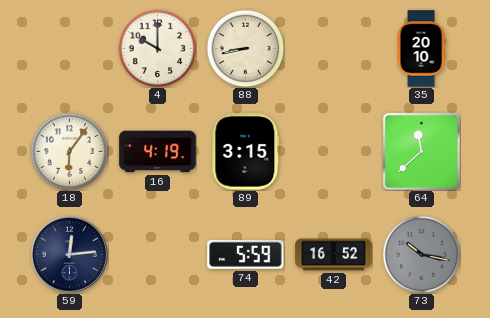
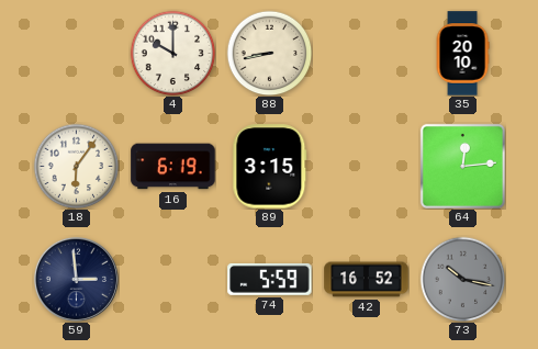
16: 4:19 -> 6:19
64: 11:38 -> 12:14
59: 12:14 -> 2:59
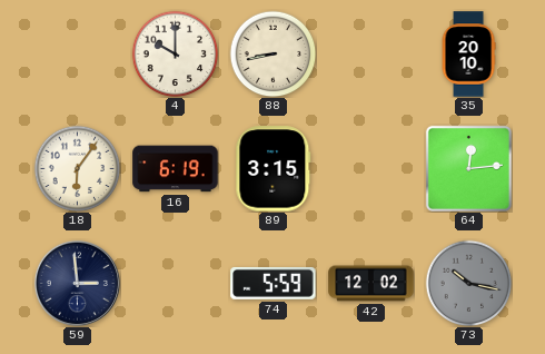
42: 16:52 -> 12:02
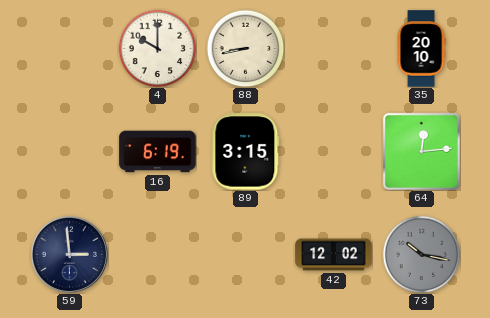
18: 6:06 -> none
74: 5:59 -> none
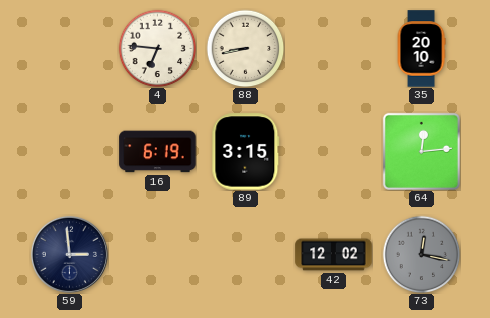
4: 10:00 -> 6:46
73: 10:17 -> 12:17
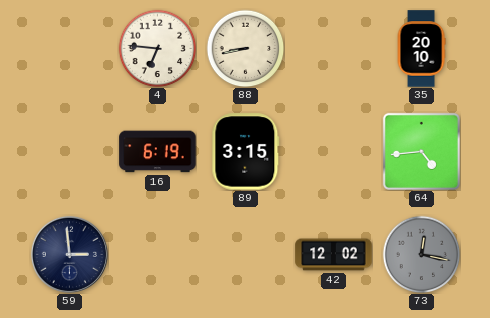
64: 12:14 -> 4:44
